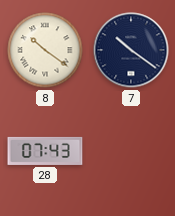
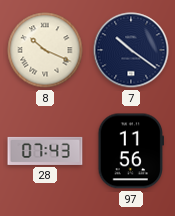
8: 10:21 -> 10:19
97: none -> 11:56
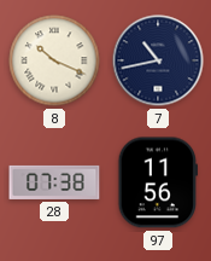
7: 10:21 -> 10:43
28: 07:43 -> 07:38
